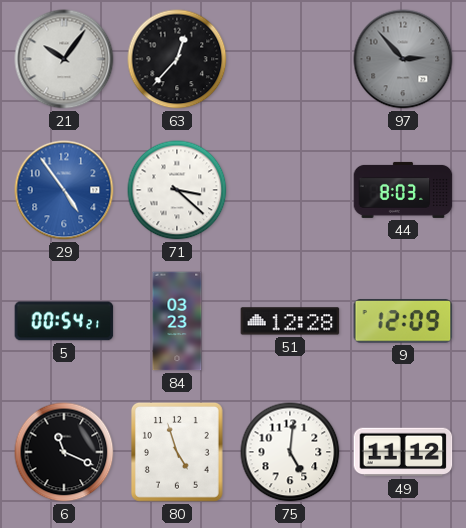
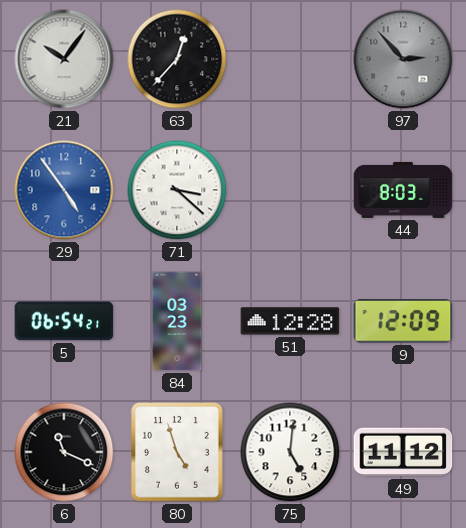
5: 00:54 -> 06:54
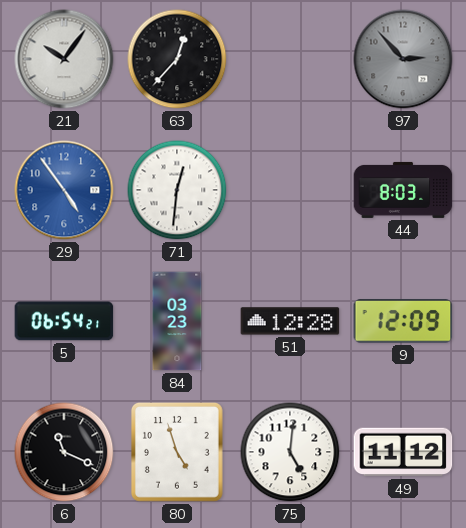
71: 3:22 -> 12:31
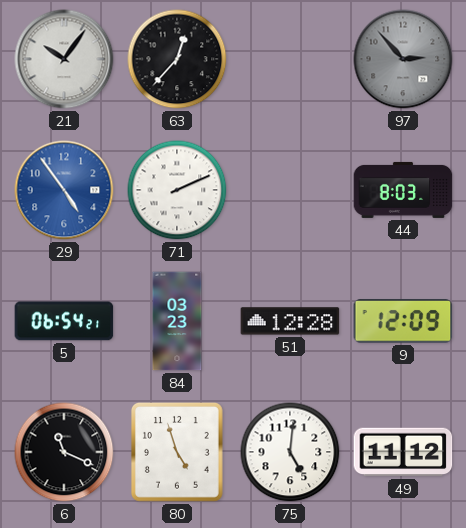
71: 12:31 -> 2:11
